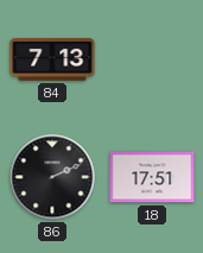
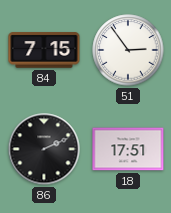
84: 7:13 -> 7:15
51: none -> 2:54
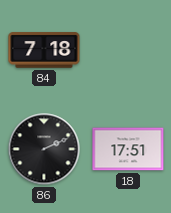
84: 7:15 -> 7:18
51: 2:54 -> none
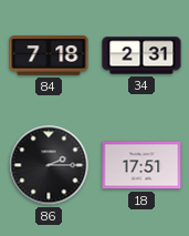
34: none -> 2:31
86: 2:11 -> 2:15
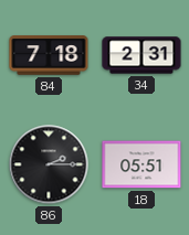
18: 17:51 -> 05:51
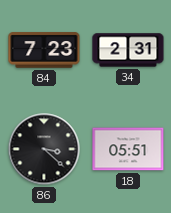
84: 7:18 -> 7:23
86: 2:15 -> 3:22
